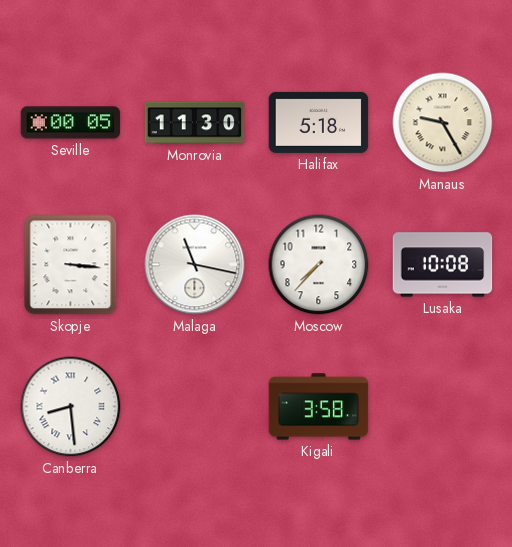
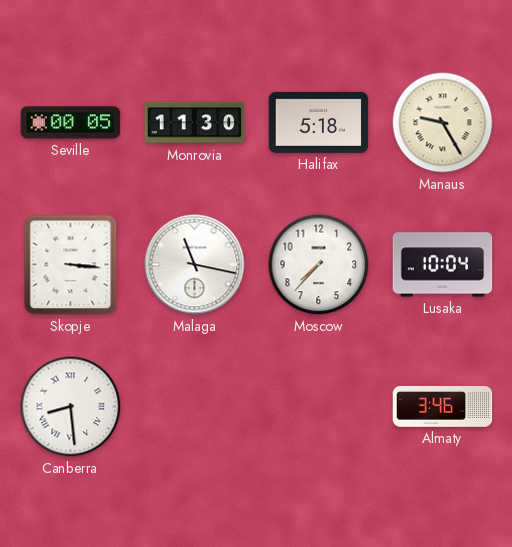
Lusaka: 10:08 -> 10:04
Kigali: 3:58 -> none
Almaty: none -> 3:46
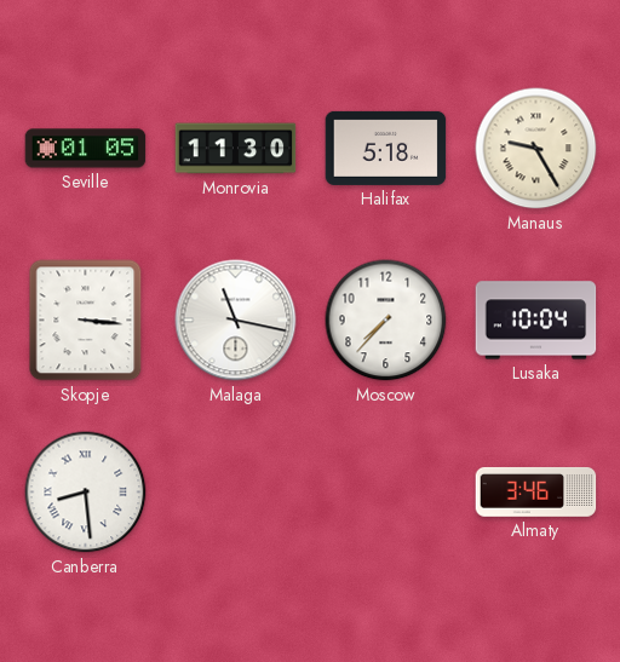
Seville: 00:05 -> 01:05
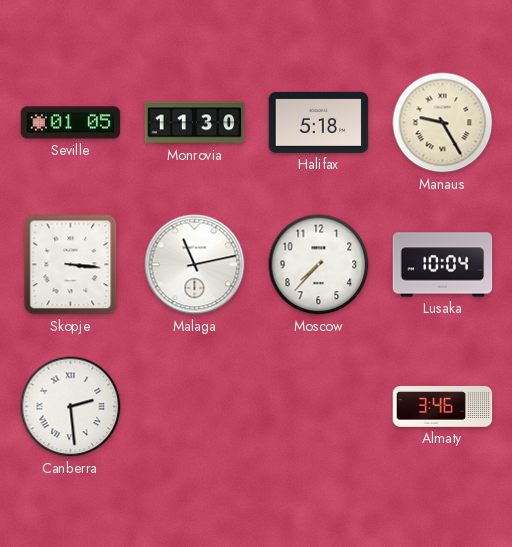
Malaga: 11:17 -> 11:13
Canberra: 8:29 -> 2:29
